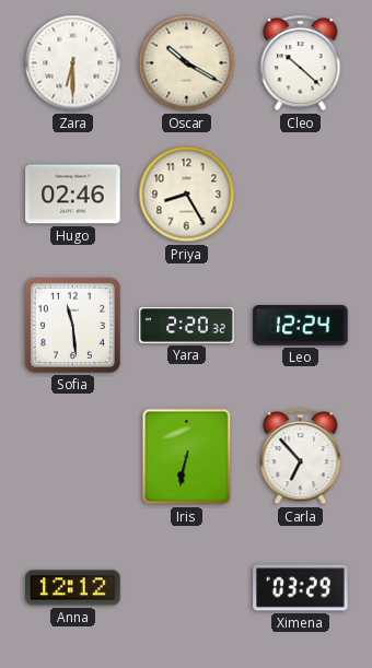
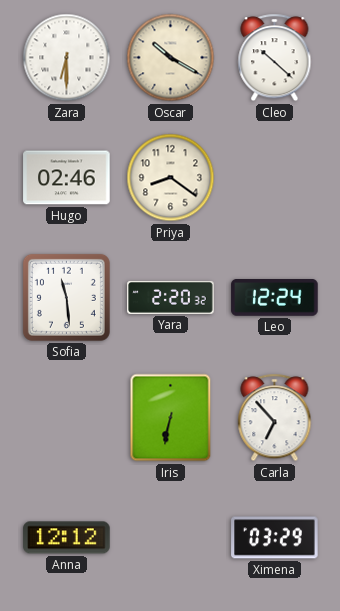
Priya: 8:25 -> 8:21
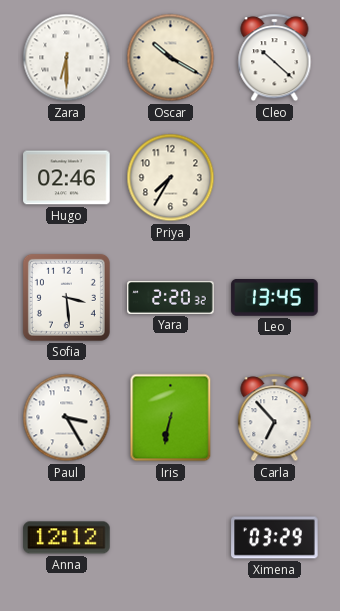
Priya: 8:21 -> 7:35
Sofia: 11:29 -> 3:29
Leo: 12:24 -> 13:45
Paul: none -> 3:25
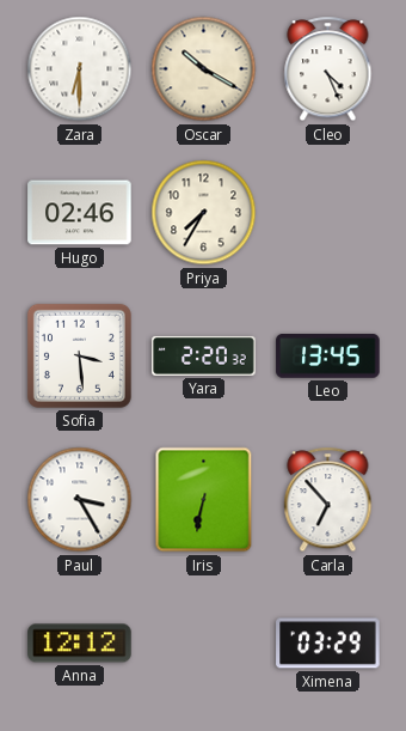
Cleo: 10:22 -> 4:26
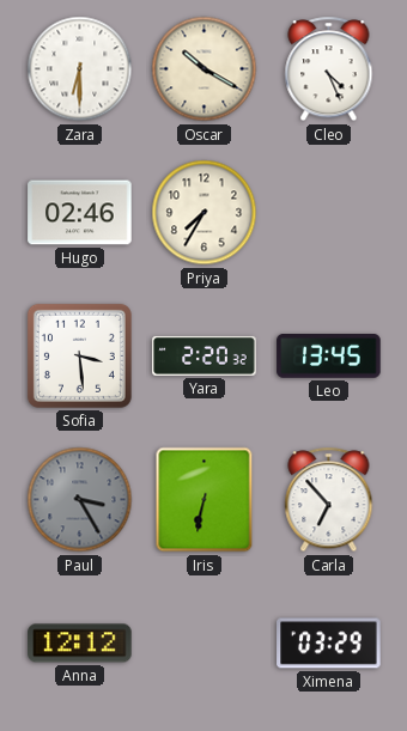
Paul dial: white -> grey
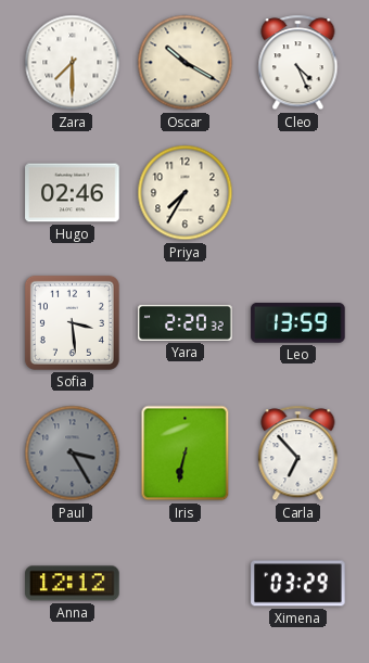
Zara: 6:30 -> 7:30
Leo: 13:45 -> 13:59
